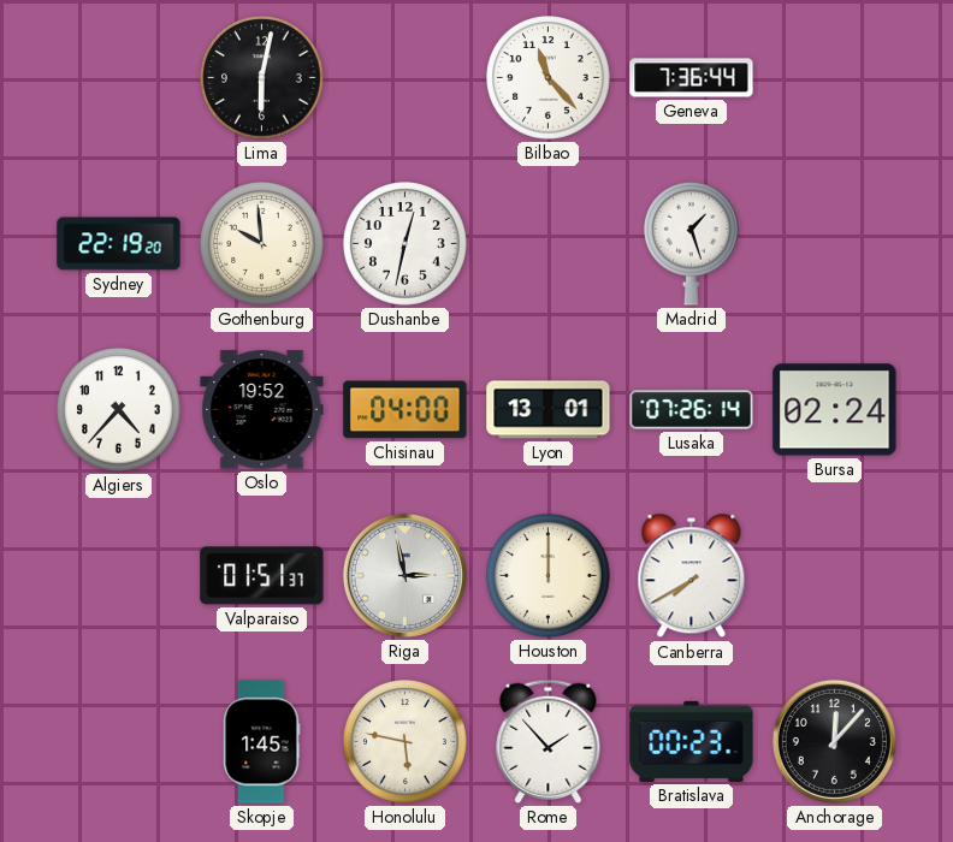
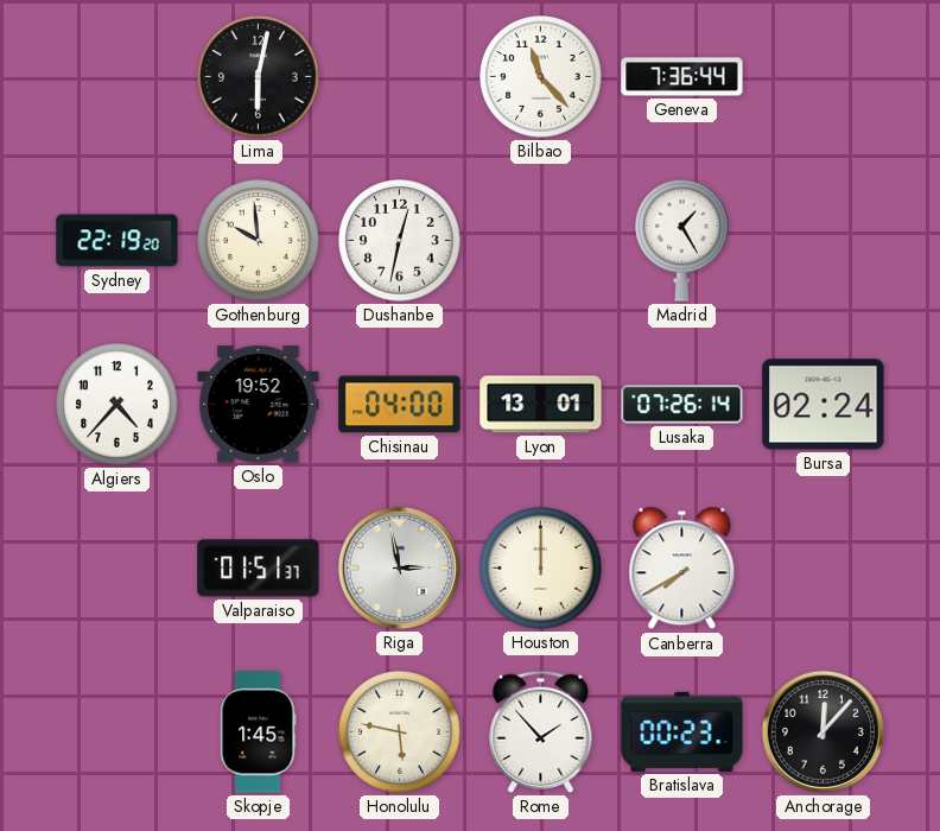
Madrid: 1:27 -> 1:25
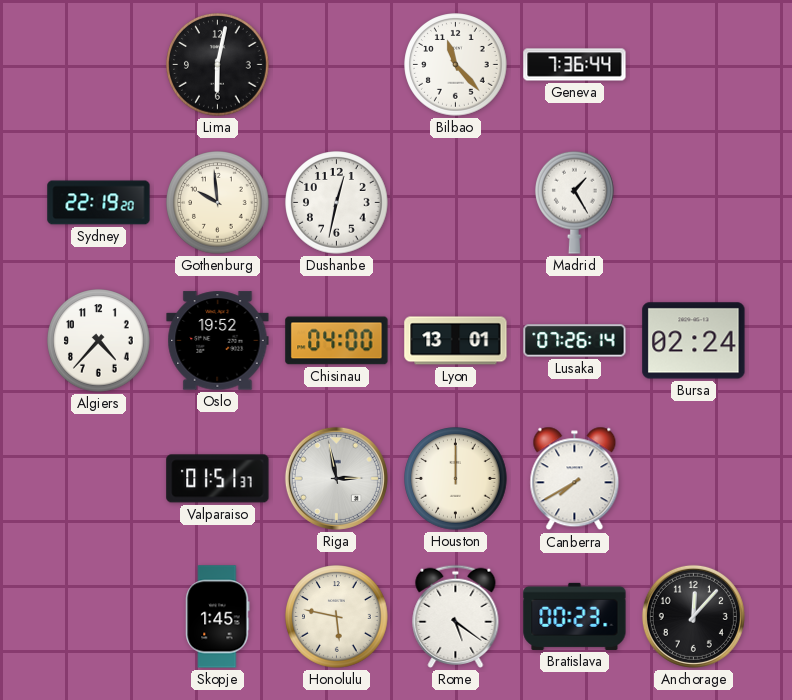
Rome: 1:53 -> 5:21
